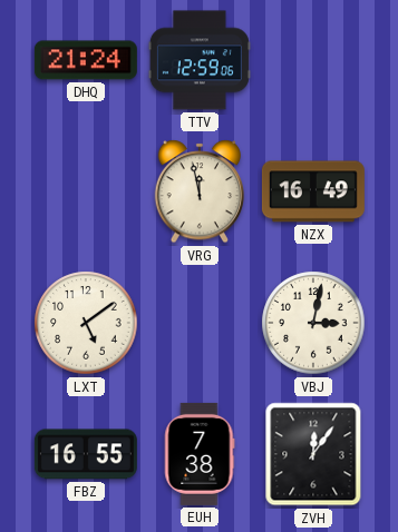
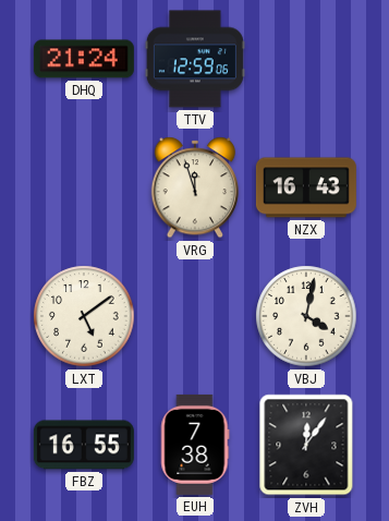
VRG: 11:58 -> 11:57
NZX: 16:49 -> 16:43
VBJ: 3:02 -> 4:02
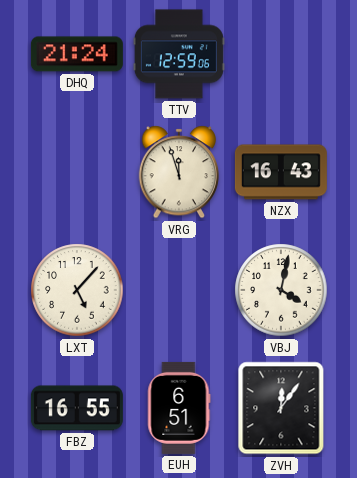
LXT: 5:09 -> 5:07
EUH: 7:38 -> 6:51
